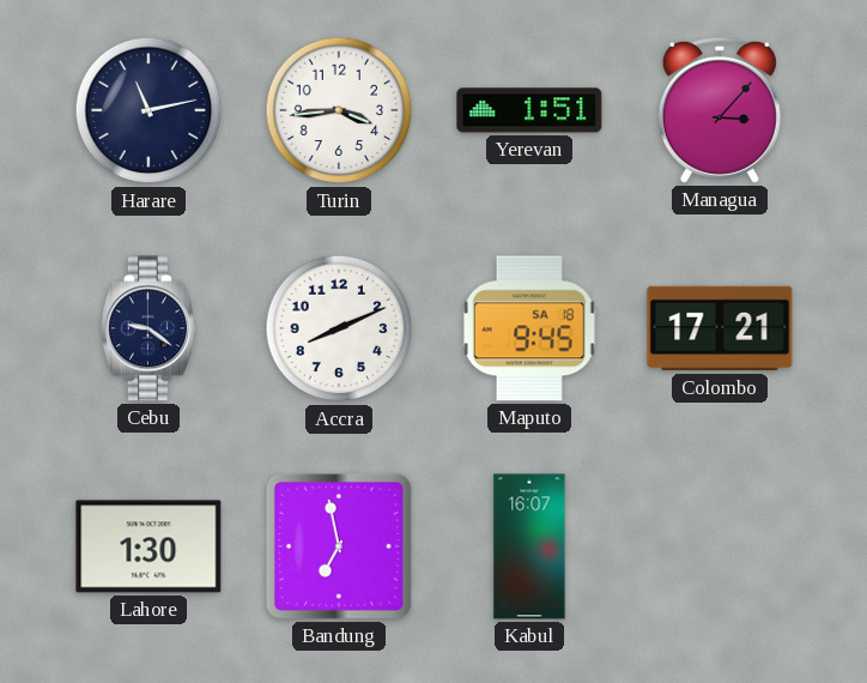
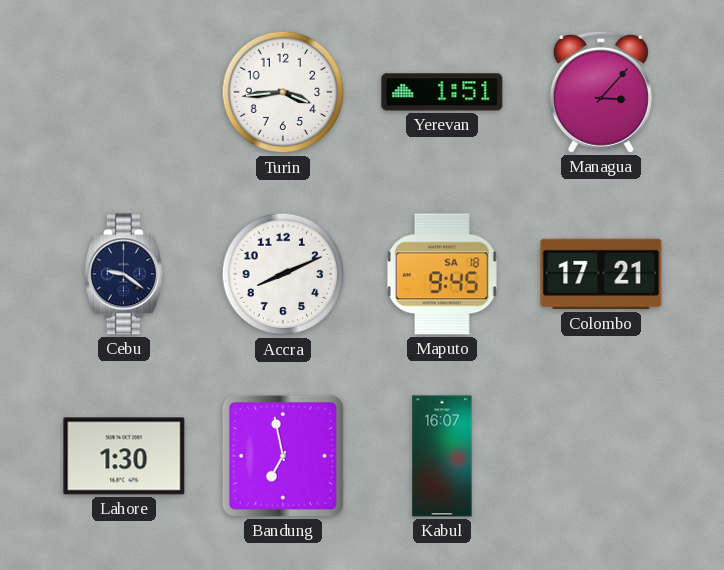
Harare: 11:13 -> none
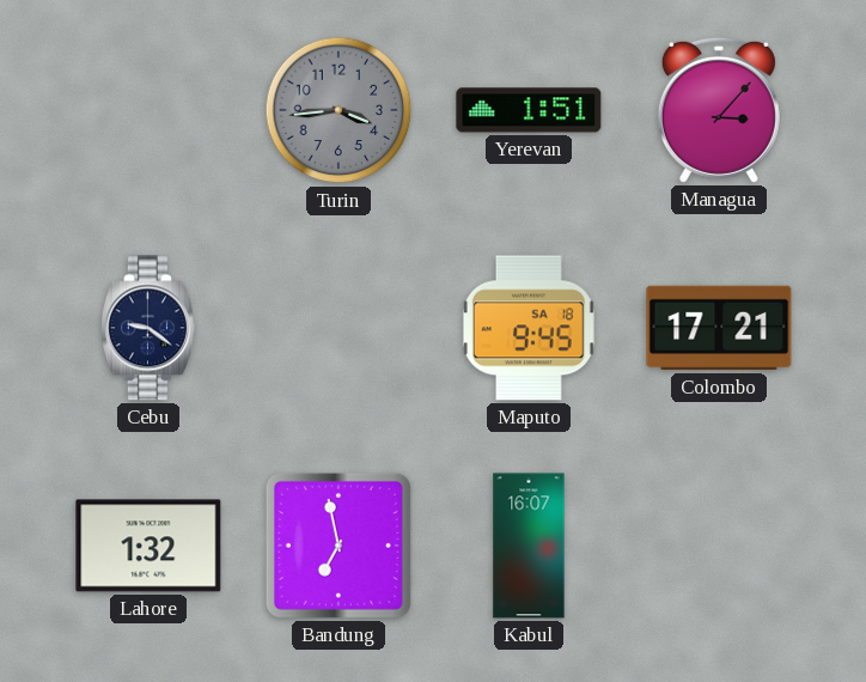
Turin dial: white -> grey
Accra: 8:11 -> none
Lahore: 1:30 -> 1:32
